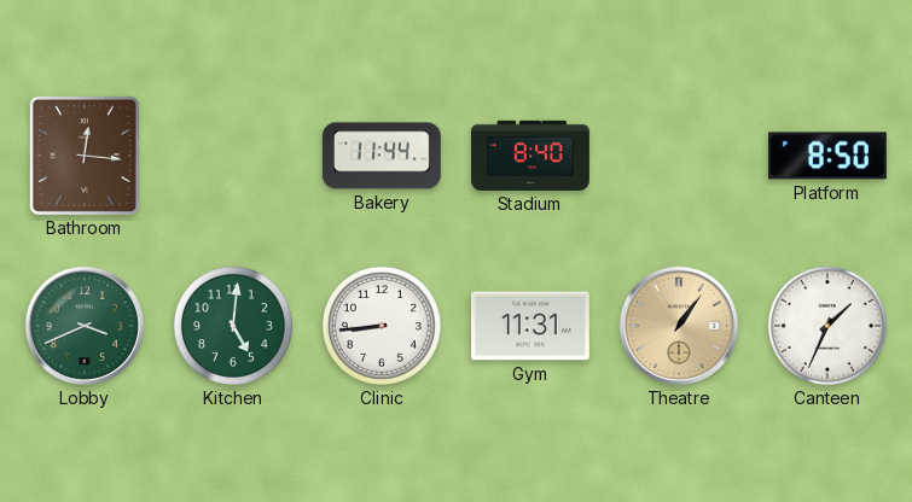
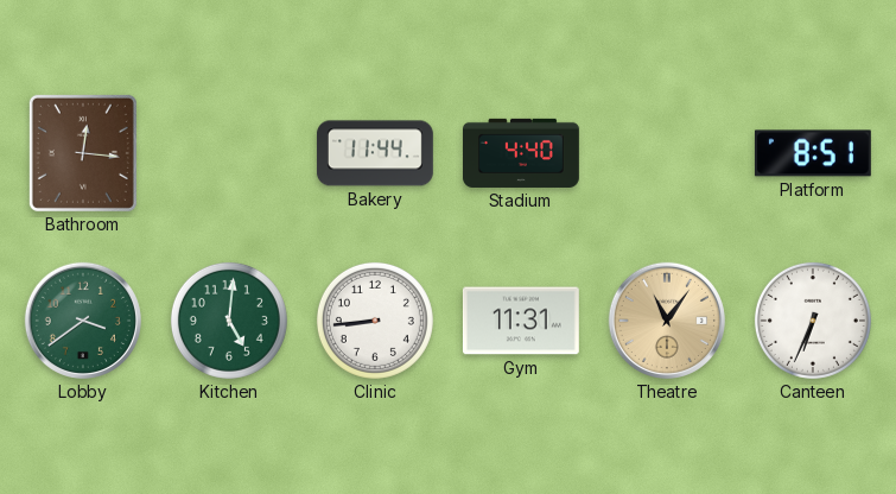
Stadium: 8:40 -> 4:40
Platform: 8:50 -> 8:51
Lobby: 3:41 -> 3:39
Theatre: 1:06 -> 11:06
Canteen: 1:34 -> 6:34
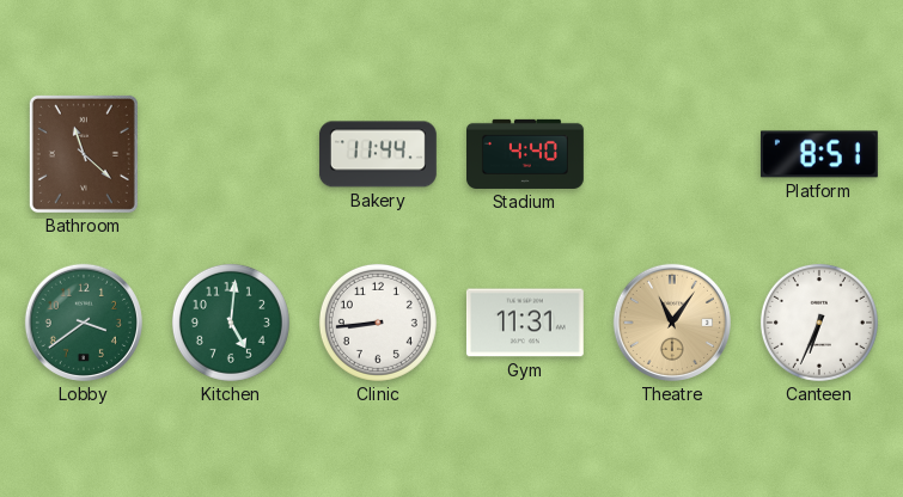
Bathroom: 12:16 -> 11:22
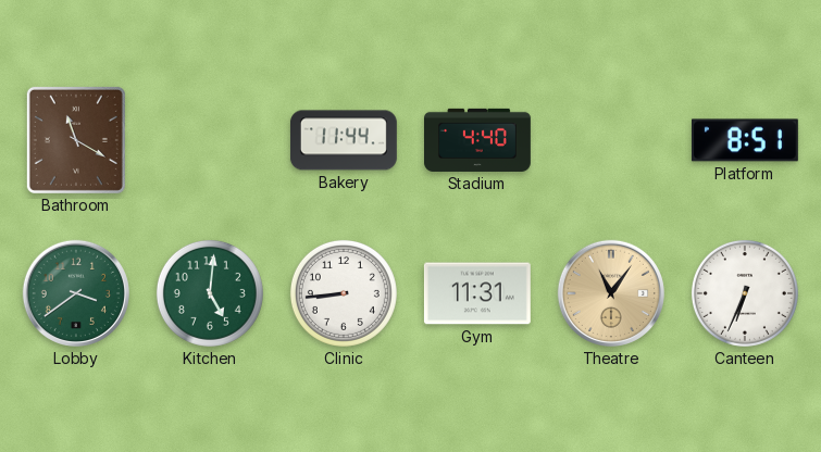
Bathroom: 11:22 -> 11:20
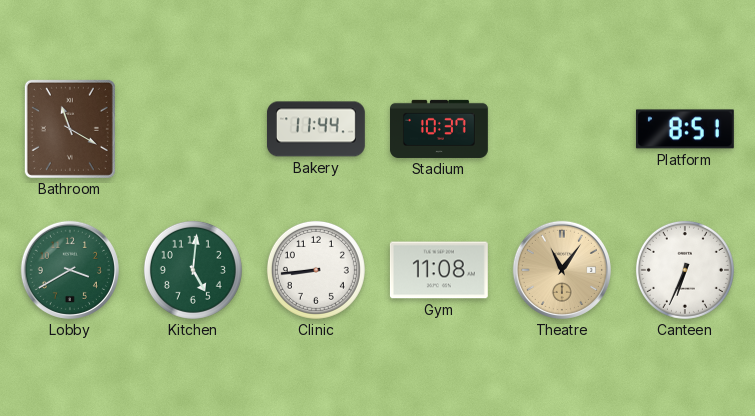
Stadium: 4:40 -> 10:37
Lobby: 3:39 -> 3:40
Gym: 11:31 -> 11:08
